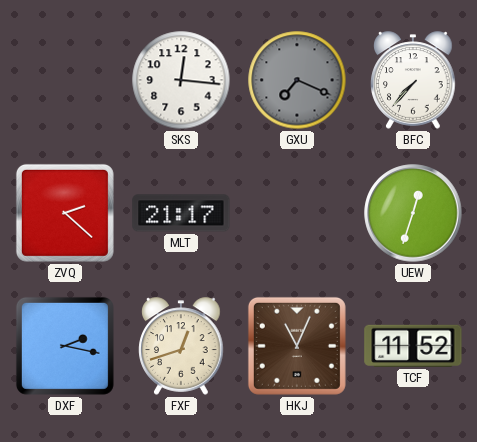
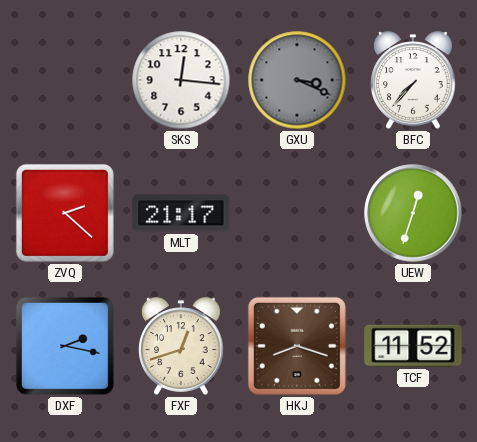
GXU: 7:19 -> 3:19
HKJ: 11:04 -> 8:18
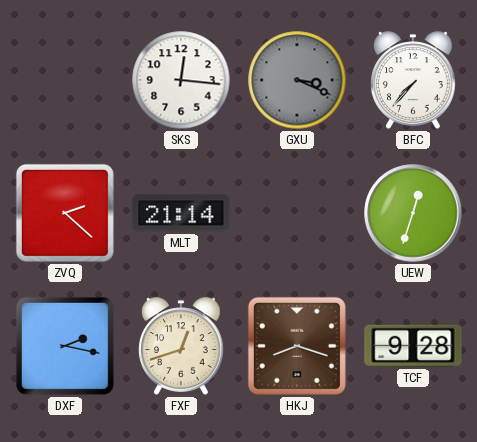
MLT: 21:17 -> 21:14
TCF: 11:52 -> 9:28
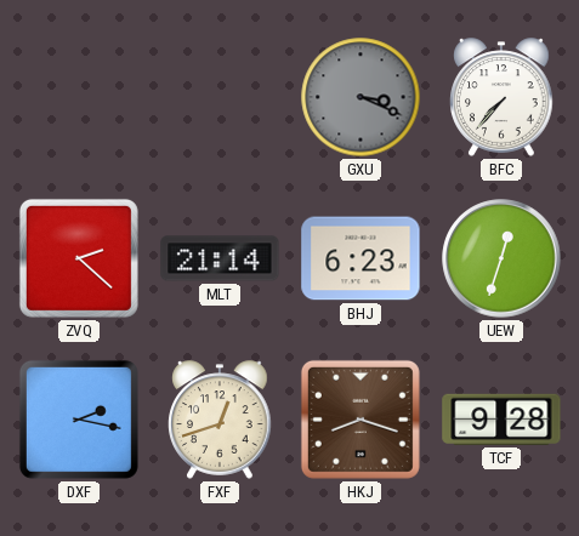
SKS: 12:16 -> none
BHJ: none -> 6:23
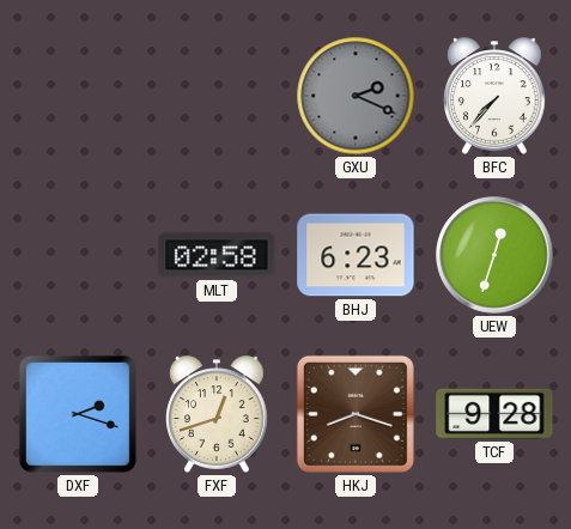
GXU: 3:19 -> 2:19
ZVQ: 2:22 -> none
MLT: 21:14 -> 02:58
DXF: 2:17 -> 2:18
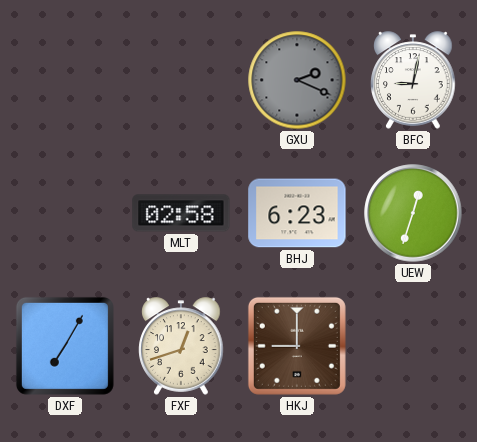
BFC: 7:37 -> 9:02
DXF: 2:18 -> 7:05
HKJ: 8:18 -> 9:00
TCF: 9:28 -> none
